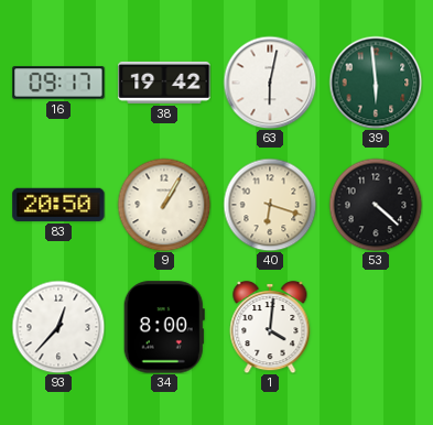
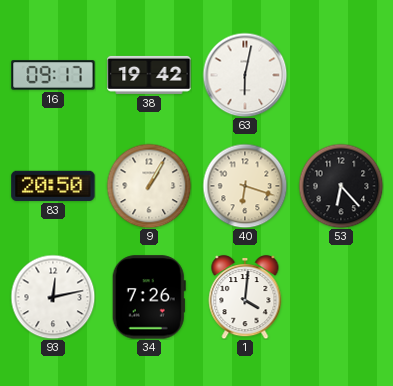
39: 5:59 -> none
53: 4:22 -> 6:23
93: 12:37 -> 12:13
34: 8:00 -> 7:26
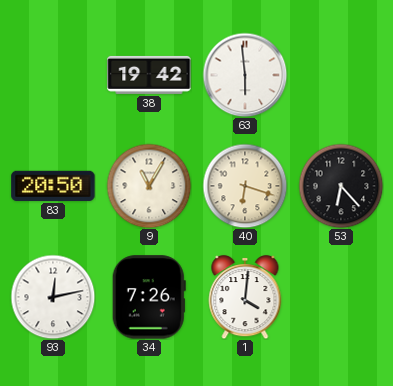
16: 09:17 -> none
63: 6:02 -> 5:59
9: 1:05 -> 11:05
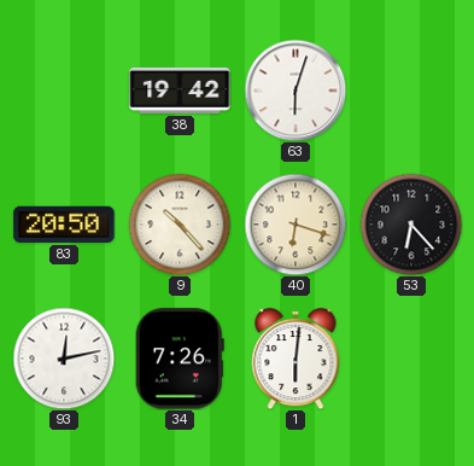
63: 5:59 -> 6:03
9: 11:05 -> 10:23
1: 4:01 -> 6:01
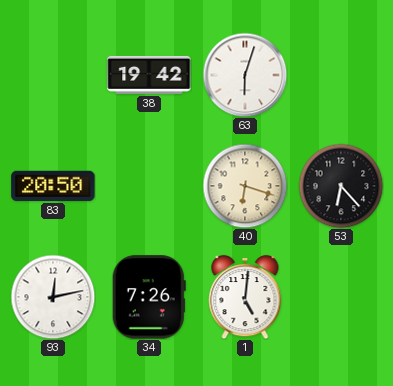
9: 10:23 -> none
1: 6:01 -> 5:01
